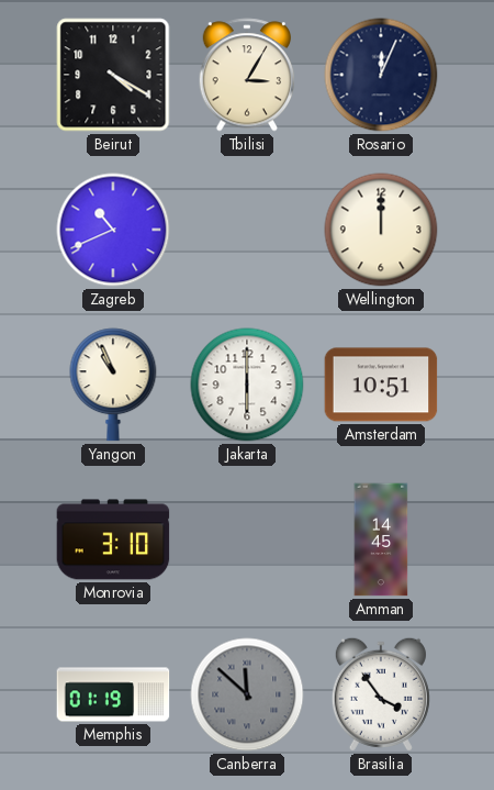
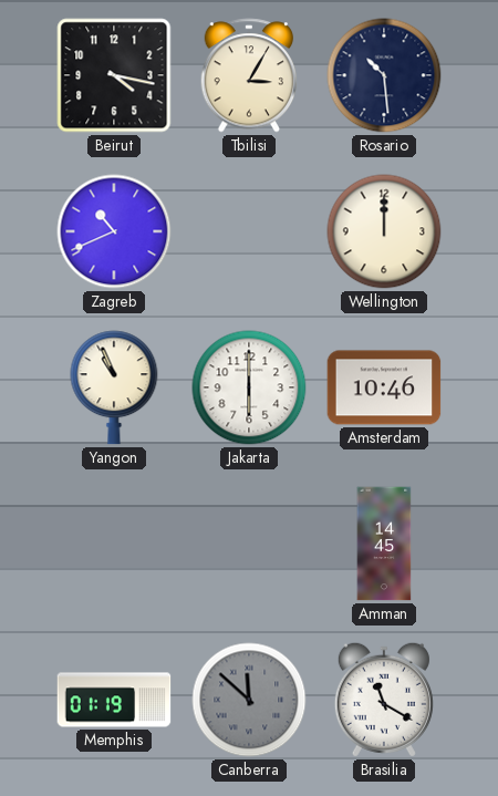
Beirut: 4:20 -> 4:17
Rosario: 12:04 -> 10:29
Amsterdam: 10:51 -> 10:46
Monrovia: 3:10 -> none
Brasilia: 3:54 -> 11:20
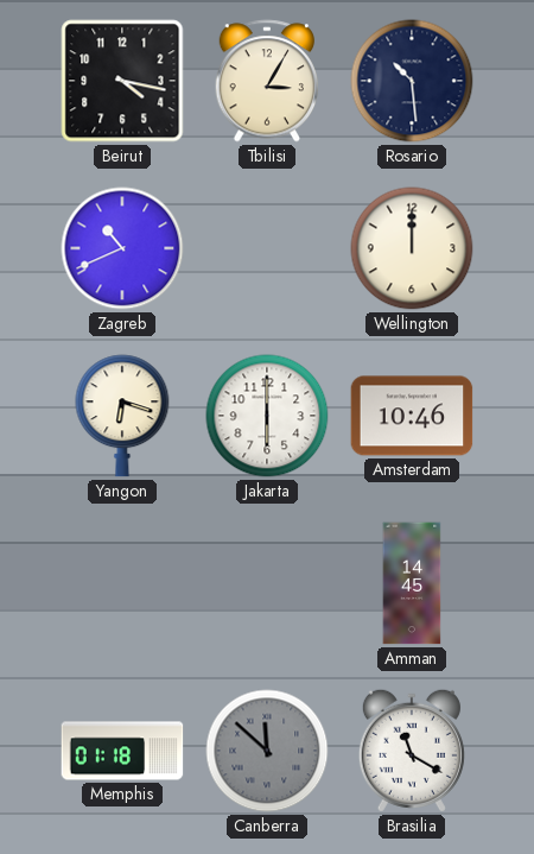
Yangon: 10:56 -> 6:18
Memphis: 01:19 -> 01:18
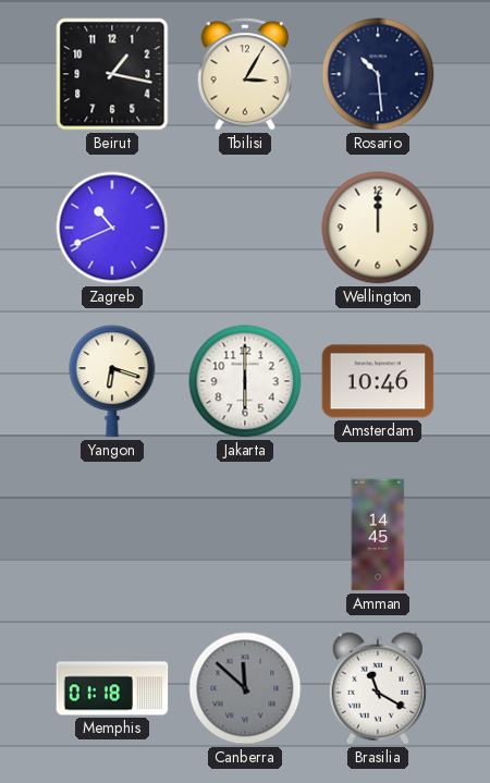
Beirut: 4:17 -> 1:17
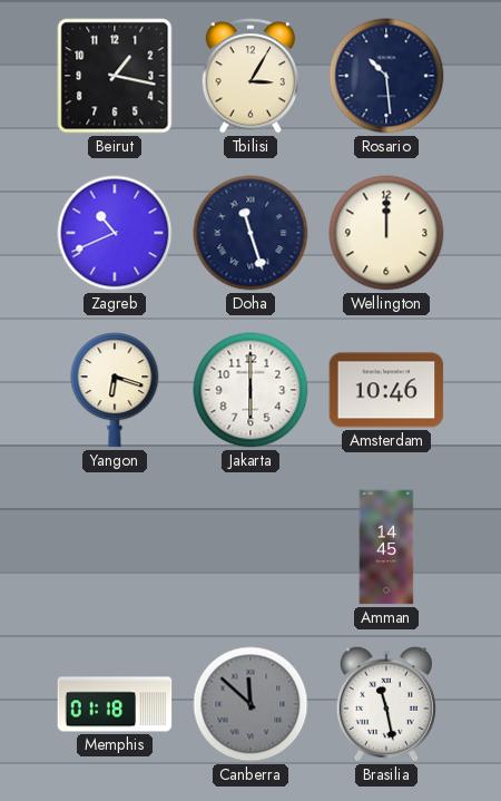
Doha: none -> 11:27
Brasilia: 11:20 -> 11:28
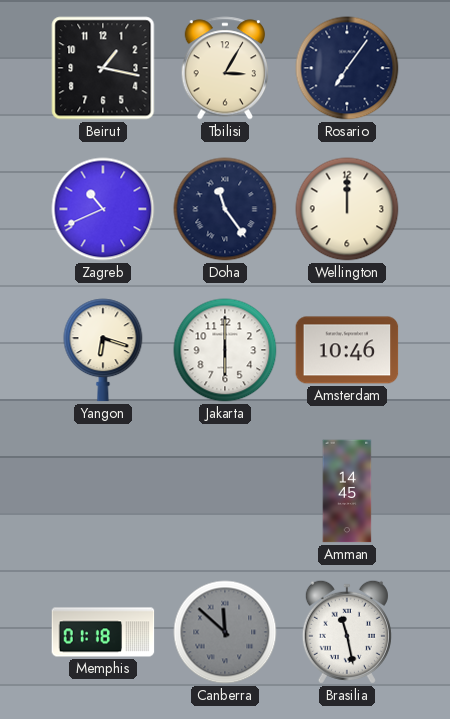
Rosario: 10:29 -> 7:06
Doha: 11:27 -> 11:24
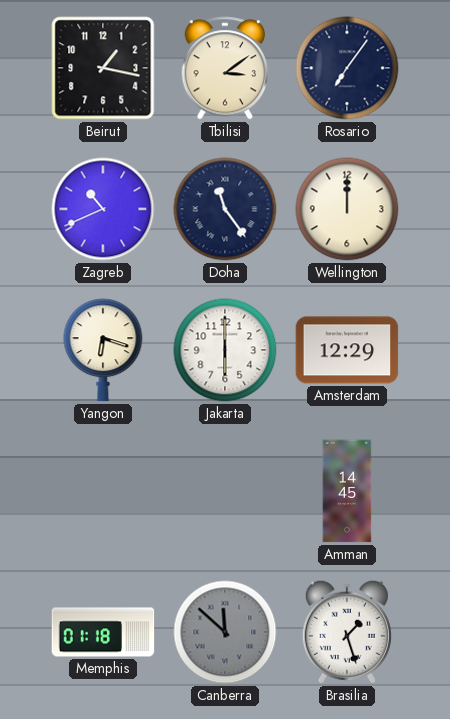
Tbilisi: 3:05 -> 3:09
Amsterdam: 10:46 -> 12:29
Brasilia: 11:28 -> 1:27
